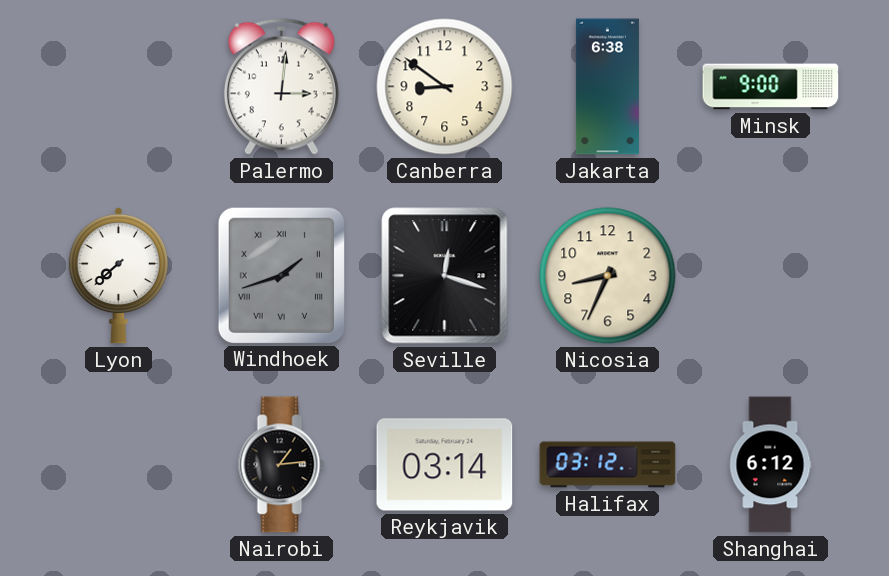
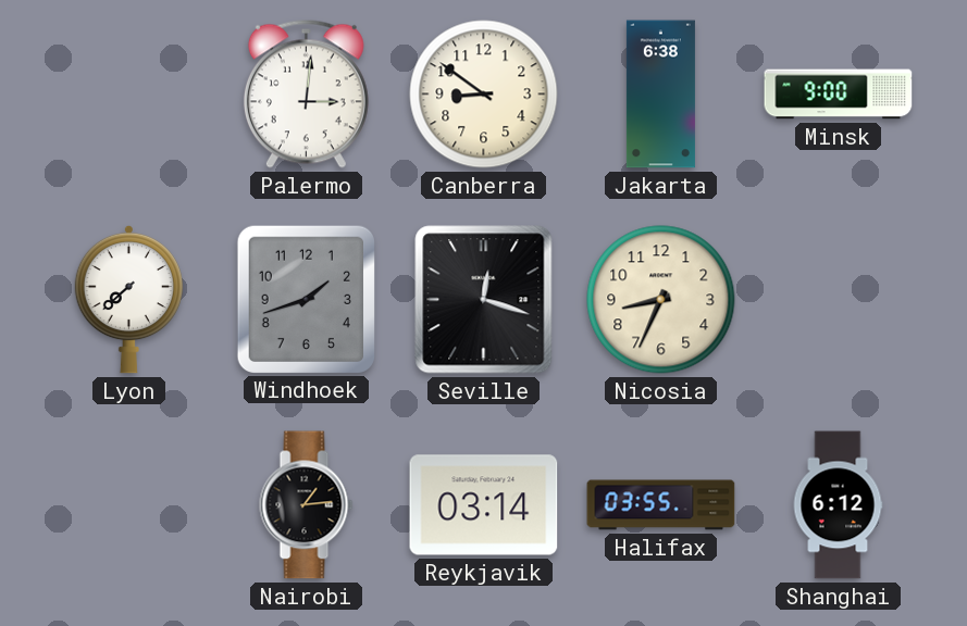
Windhoek numerals: Roman -> Arabic
Halifax: 03:12 -> 03:55
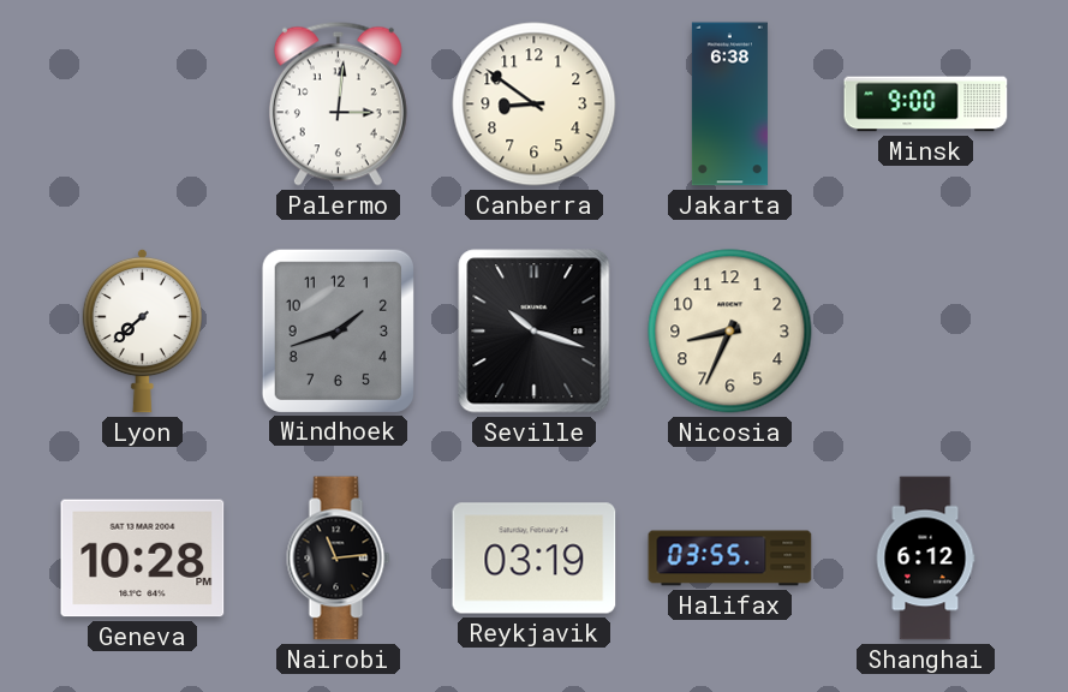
Seville: 12:18 -> 10:18
Geneva: none -> 10:28
Nairobi: 1:14 -> 11:14
Reykjavik: 03:14 -> 03:19
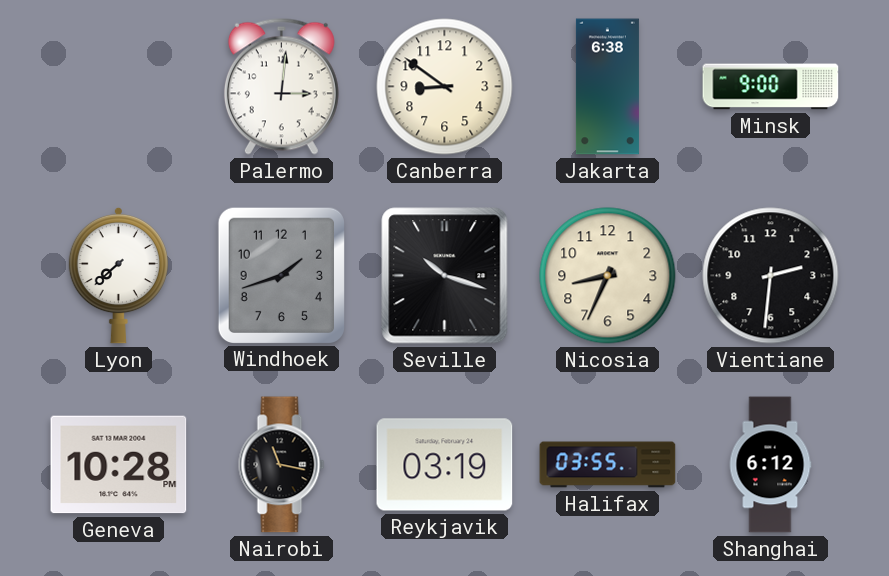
Vientiane: none -> 2:31
Nairobi: 11:14 -> 11:17
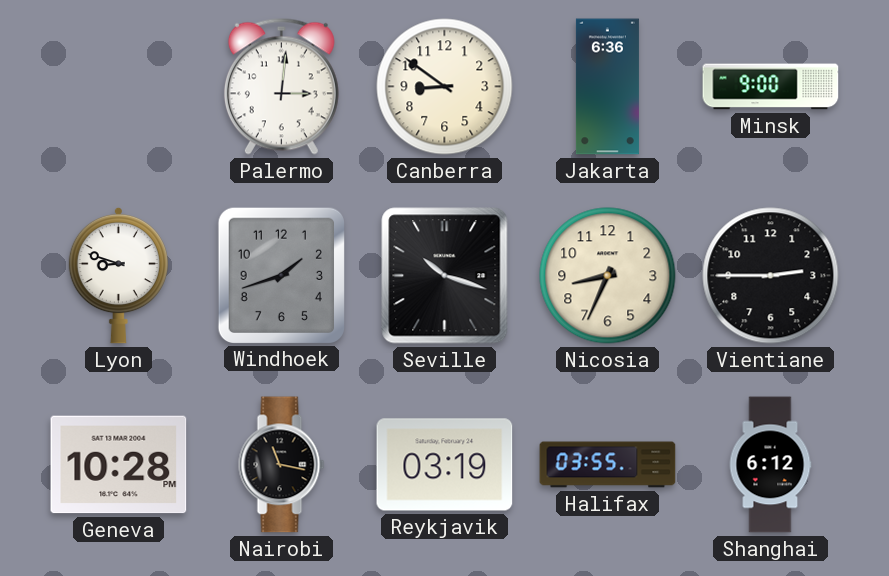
Jakarta: 6:38 -> 6:36
Lyon: 7:38 -> 8:48
Vientiane: 2:31 -> 2:45
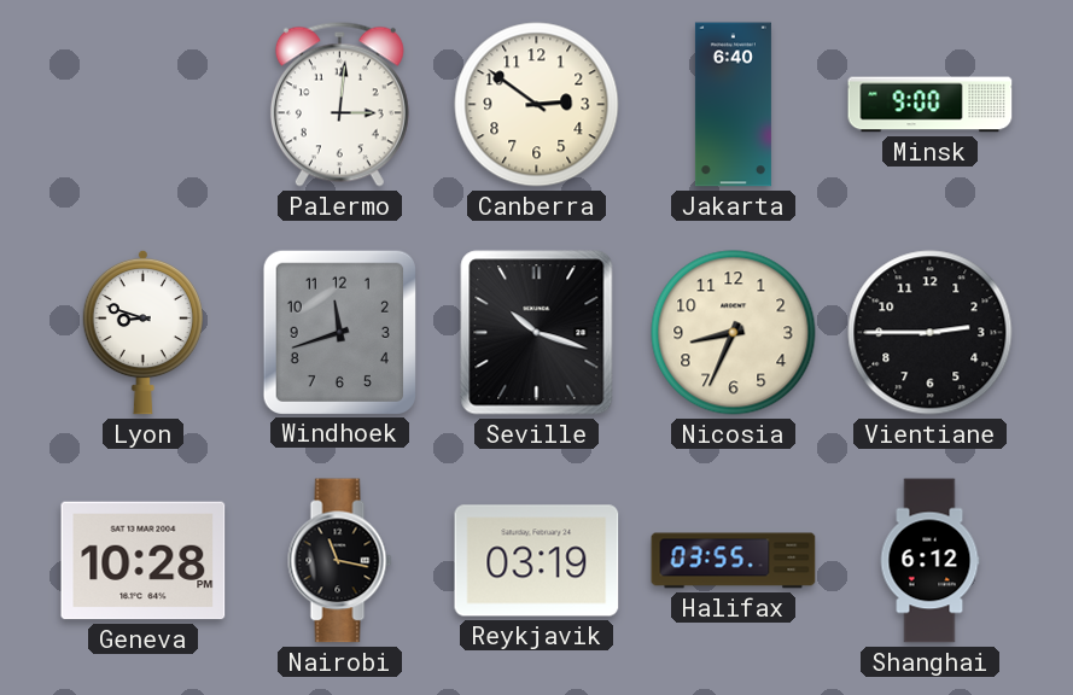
Canberra: 8:51 -> 2:51
Jakarta: 6:36 -> 6:40
Windhoek: 1:42 -> 11:42
